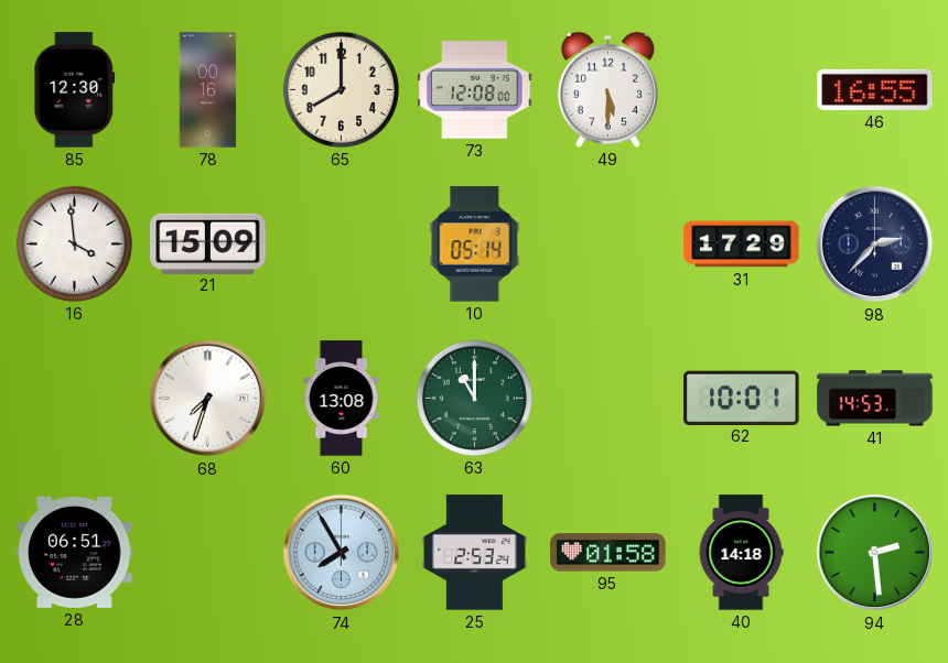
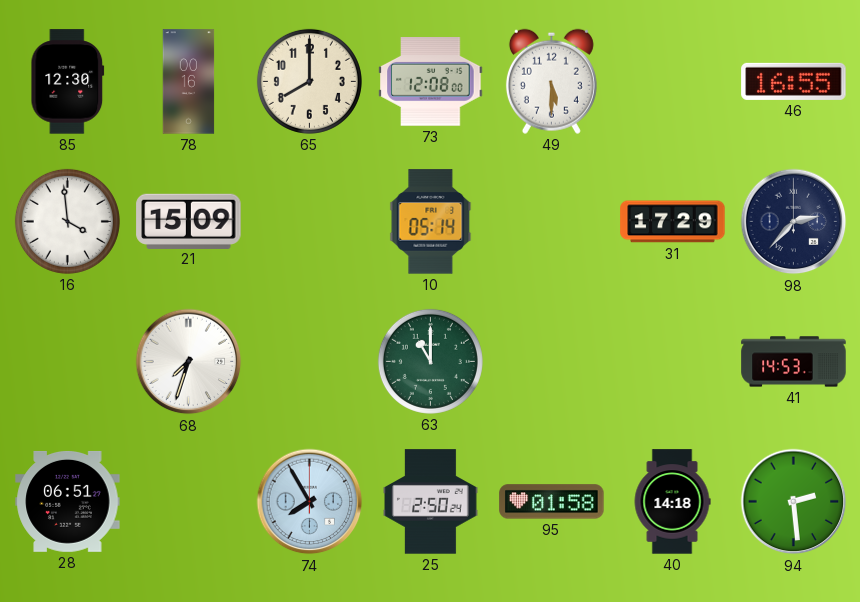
60: 13:08 -> none
62: 10:01 -> none
25: 2:53 -> 2:50
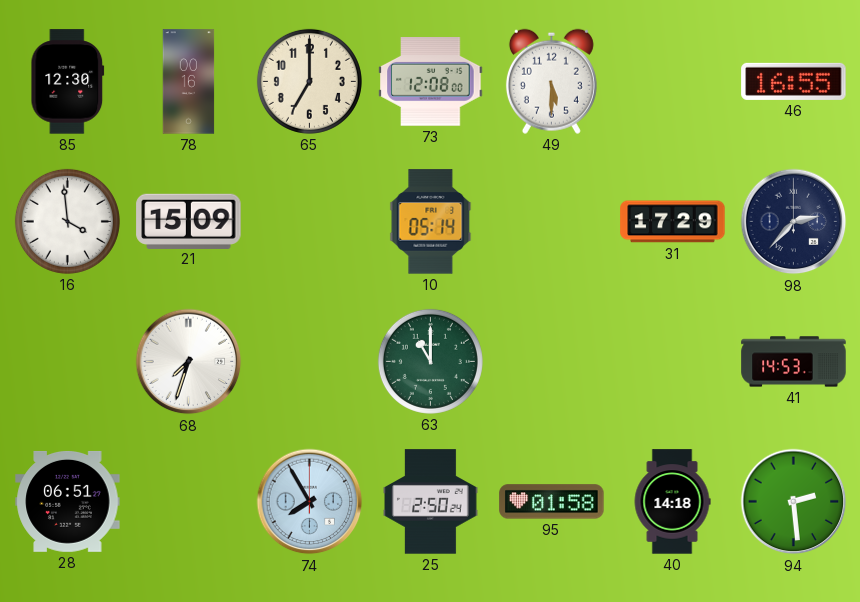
65: 8:00 -> 7:00
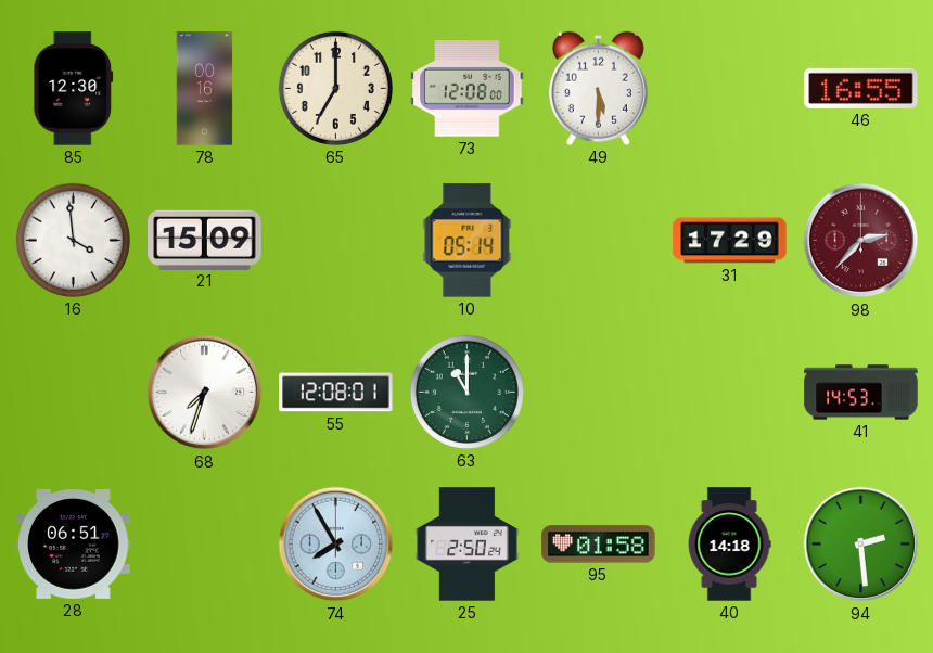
98 dial: navy -> burgundy
55: none -> 12:08
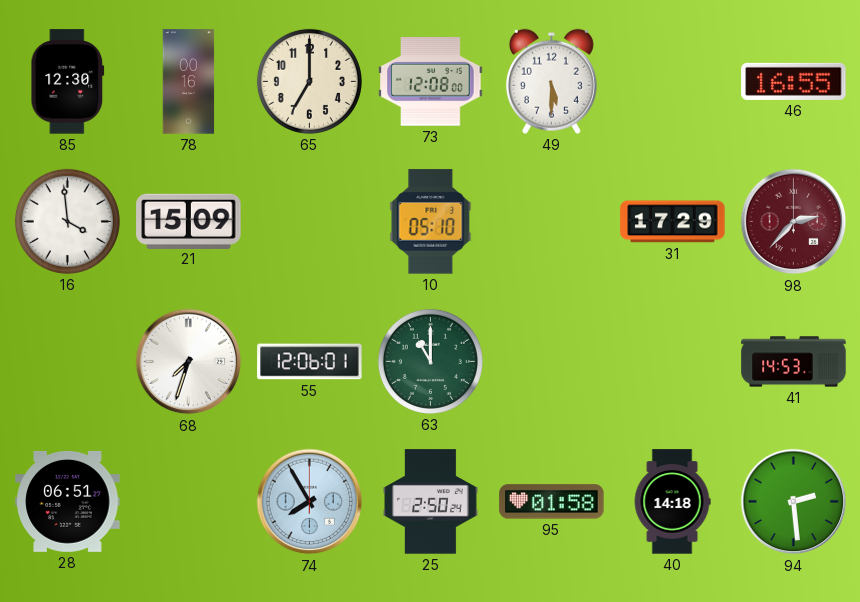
10: 05:14 -> 05:10
55: 12:08 -> 12:06
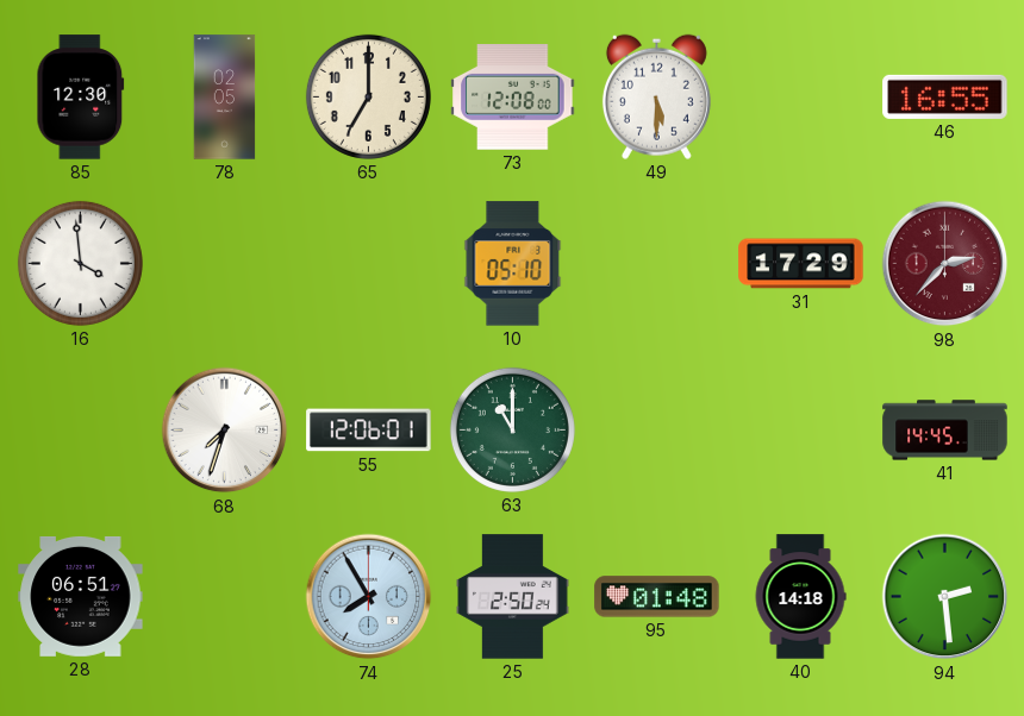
78: 00:16 -> 02:05
21: 15:09 -> none
41: 14:53 -> 14:45
95: 01:58 -> 01:48
